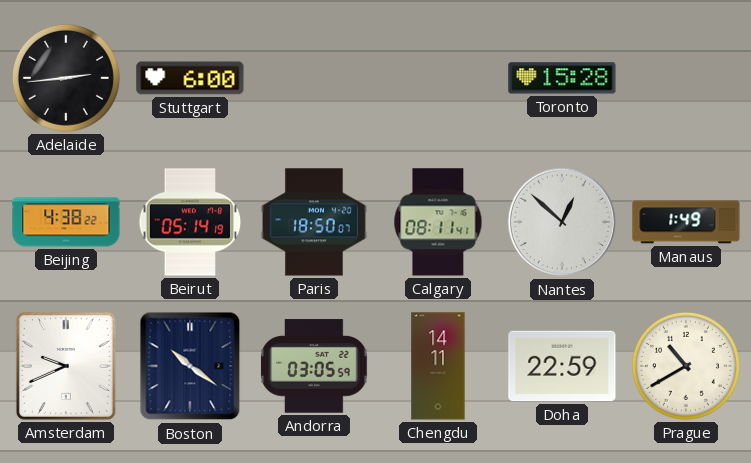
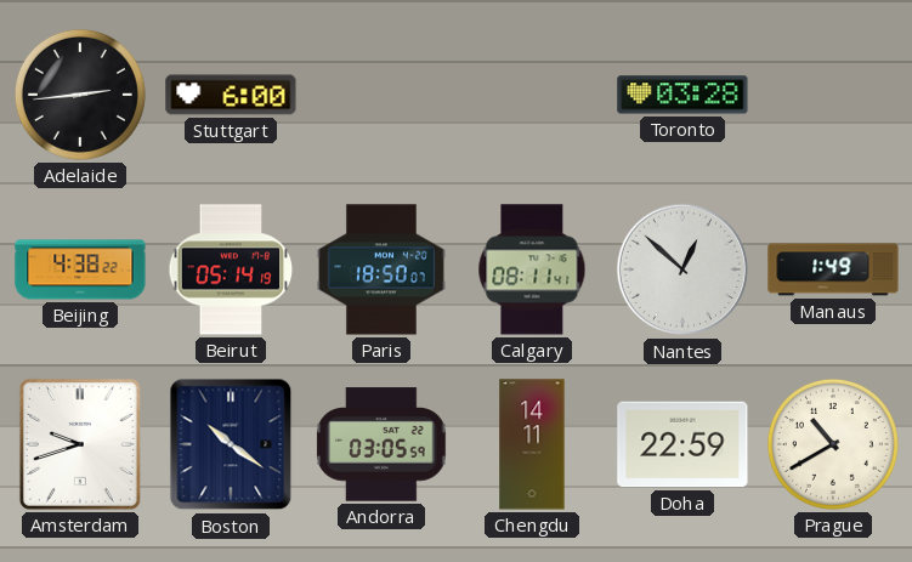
Toronto: 15:28 -> 03:28
Amsterdam: 9:41 -> 9:42
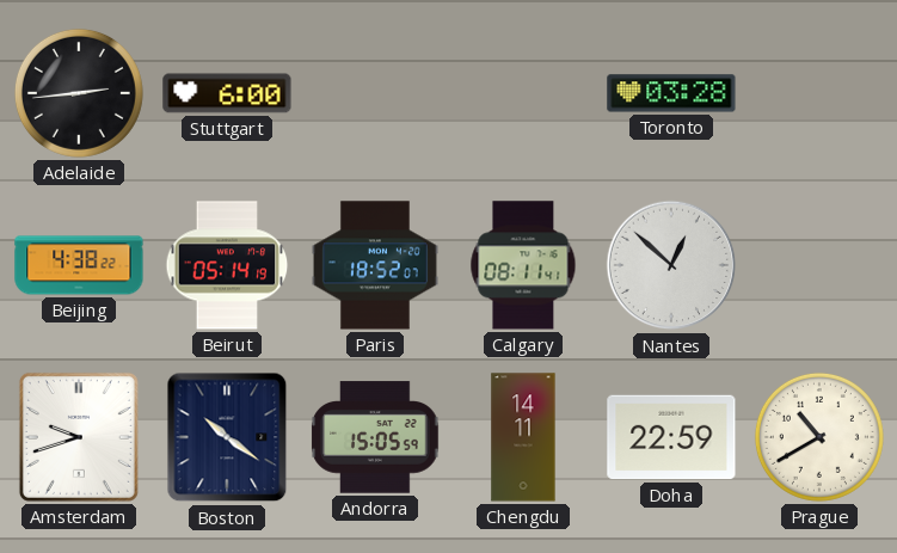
Paris: 18:50 -> 18:52
Manaus: 1:49 -> none
Andorra: 03:05 -> 15:05
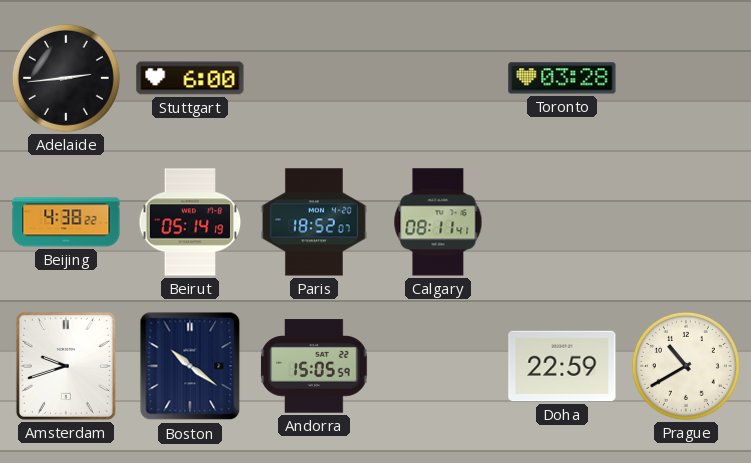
Nantes: 12:52 -> none
Chengdu: 14:11 -> none
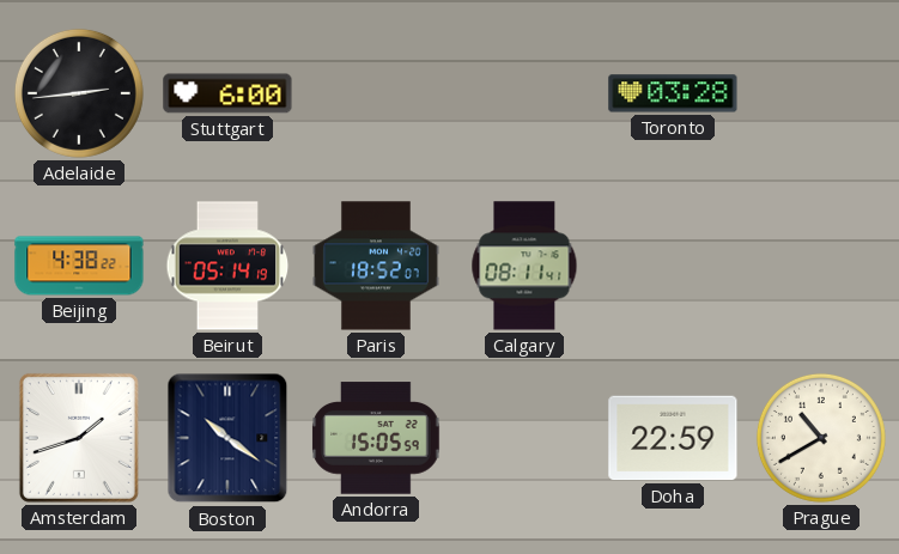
Amsterdam: 9:42 -> 1:42
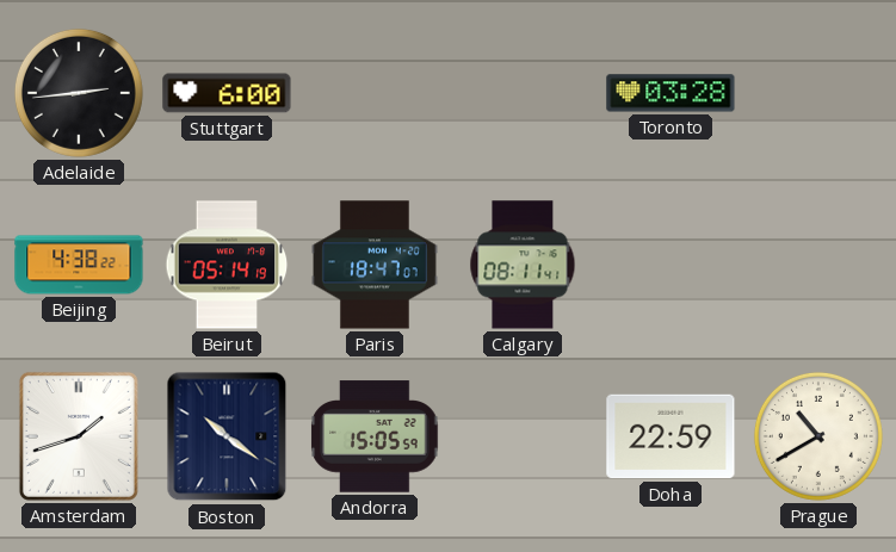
Paris: 18:52 -> 18:47
